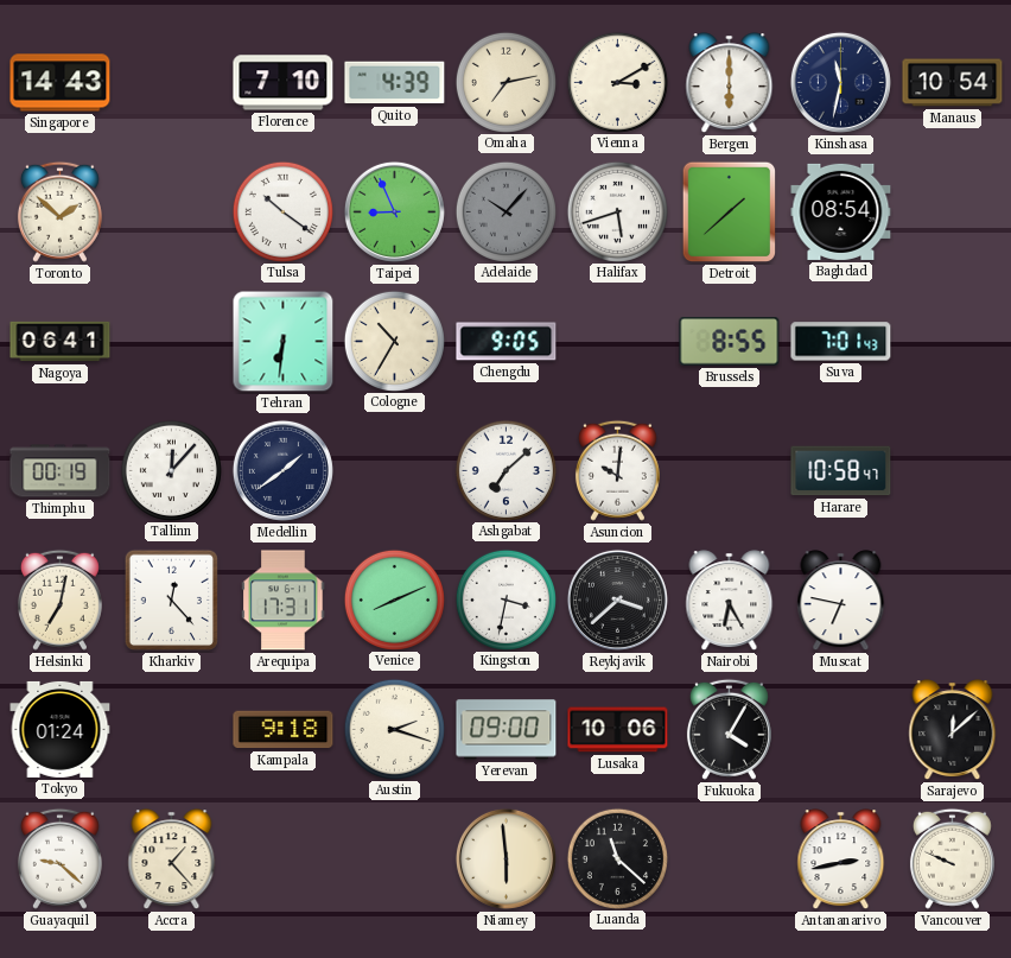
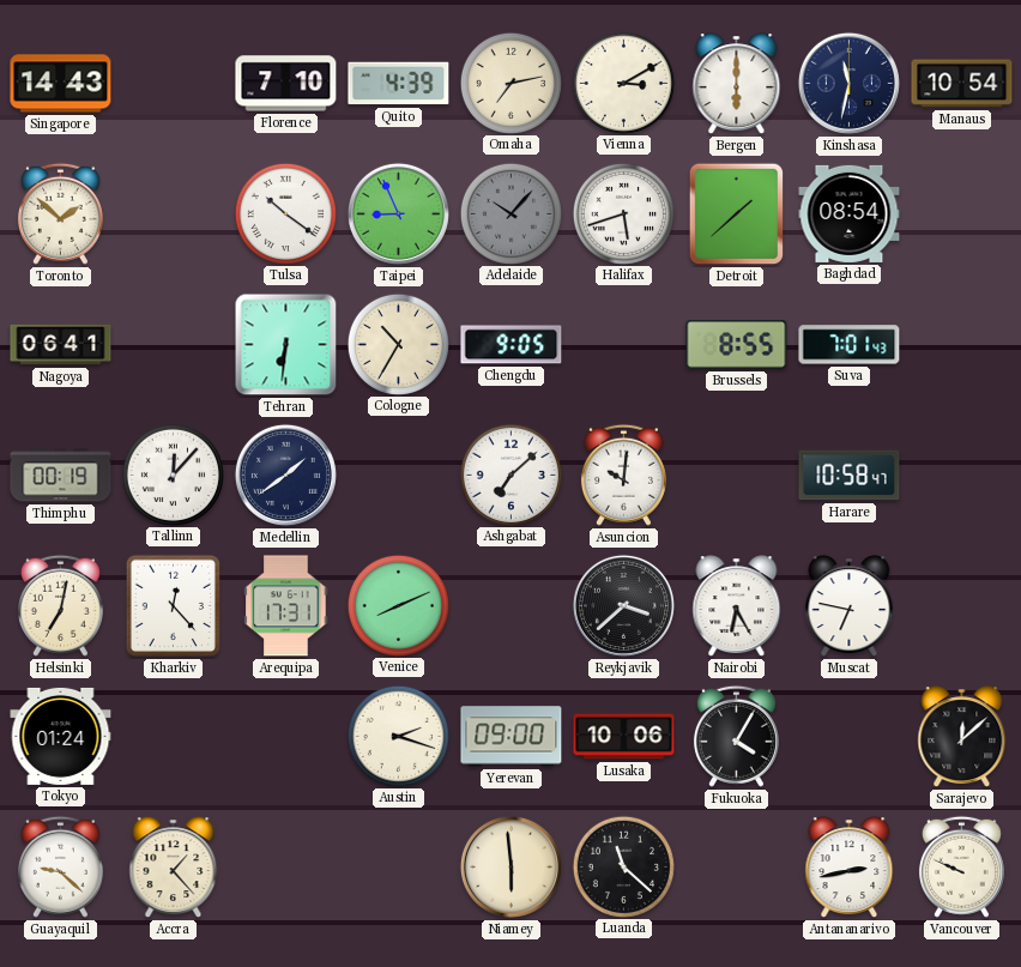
Kingston: 3:32 -> none
Kampala: 9:18 -> none
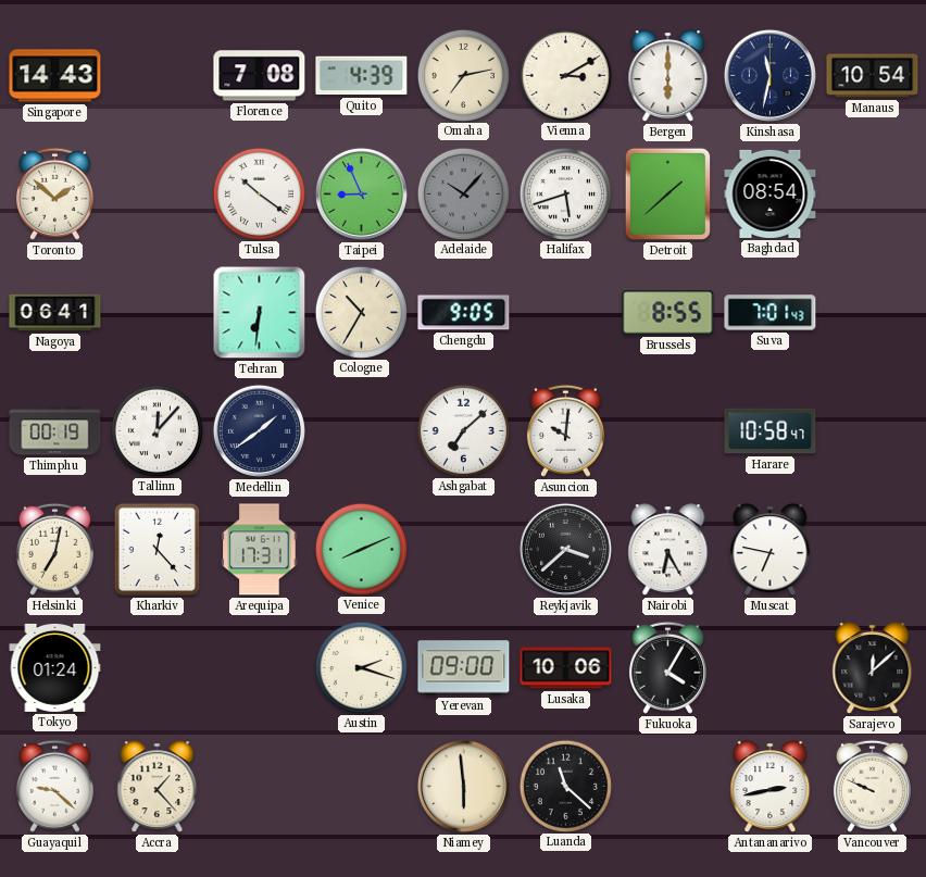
Florence: 7:10 -> 7:08
